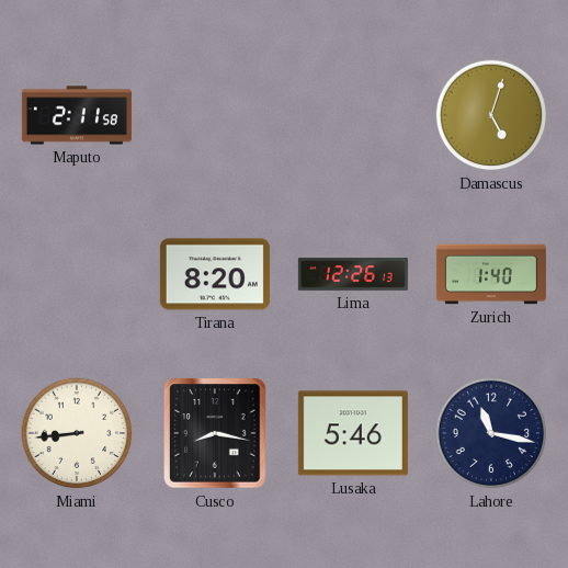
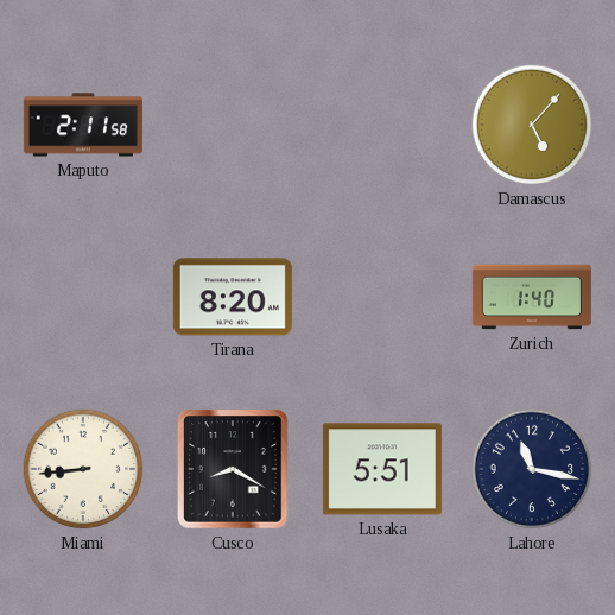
Damascus: 5:03 -> 5:07
Lima: 12:26 -> none
Cusco: 8:17 -> 8:20
Lusaka: 5:46 -> 5:51
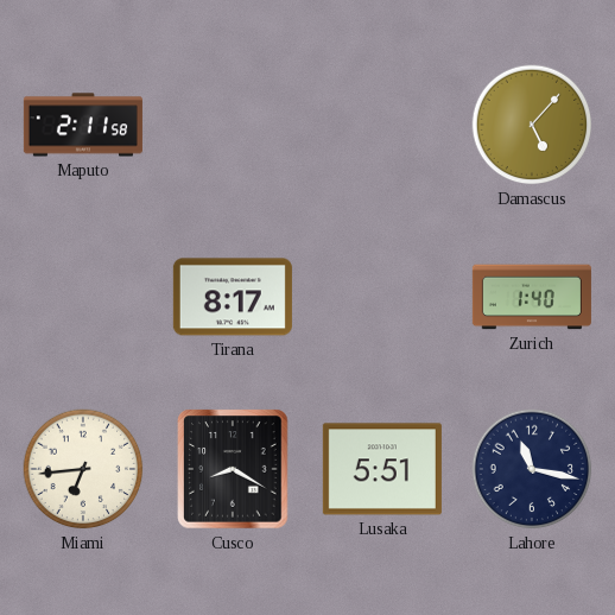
Tirana: 8:20 -> 8:17
Miami: 8:44 -> 6:44
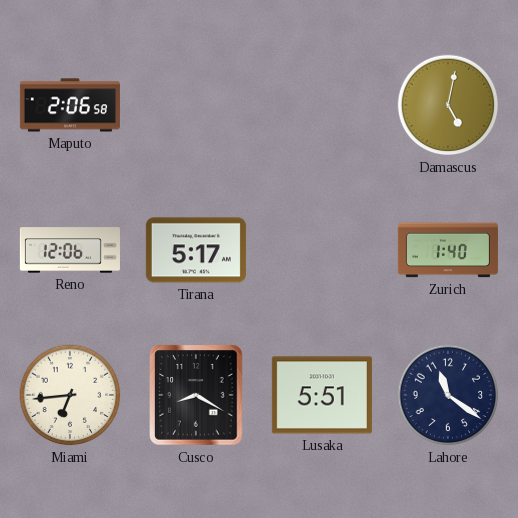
Maputo: 2:11 -> 2:06
Damascus: 5:07 -> 5:02
Reno: none -> 12:06
Tirana: 8:17 -> 5:17
Lahore: 11:17 -> 11:21
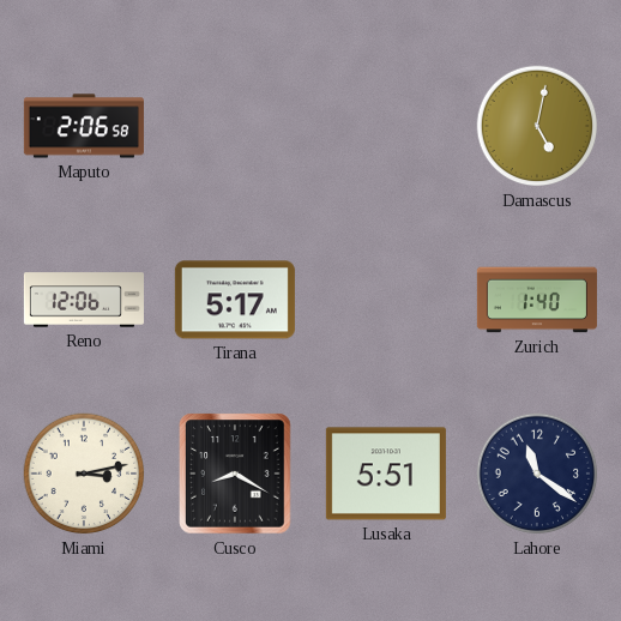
Miami: 6:44 -> 3:13
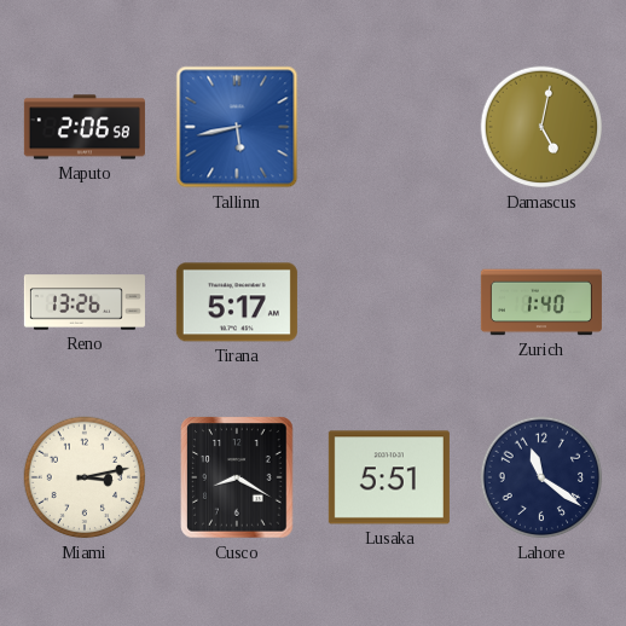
Tallinn: none -> 5:43
Reno: 12:06 -> 13:26
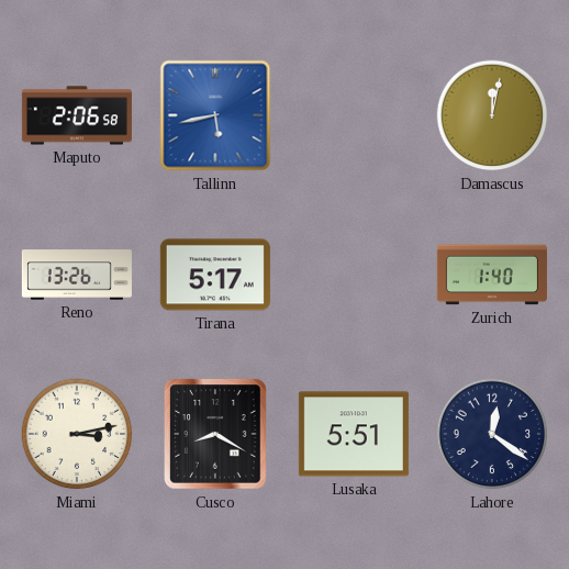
Damascus: 5:02 -> 12:02
Lahore: 11:21 -> 12:21
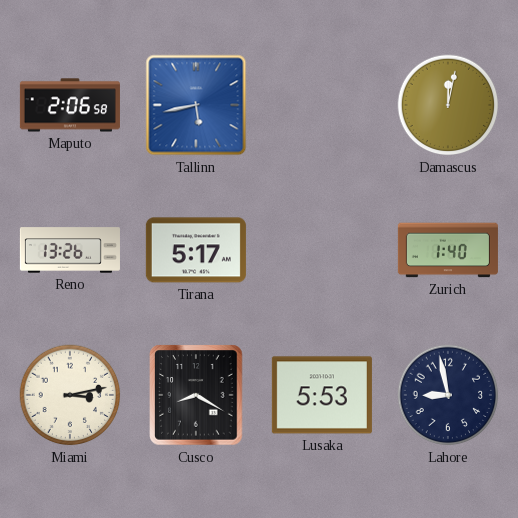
Lusaka: 5:51 -> 5:53
Lahore: 12:21 -> 8:58
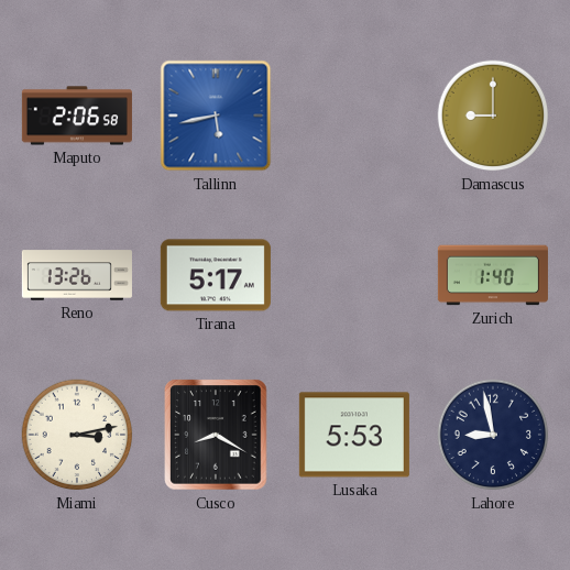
Damascus: 12:02 -> 9:00
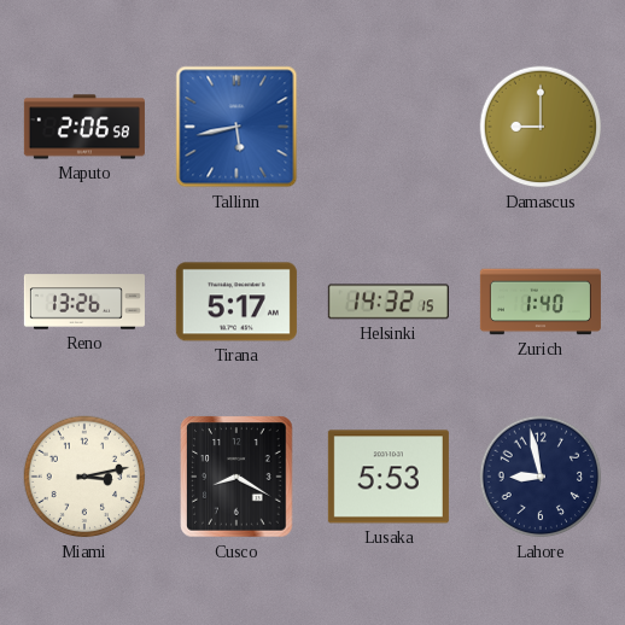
Helsinki: none -> 14:32
